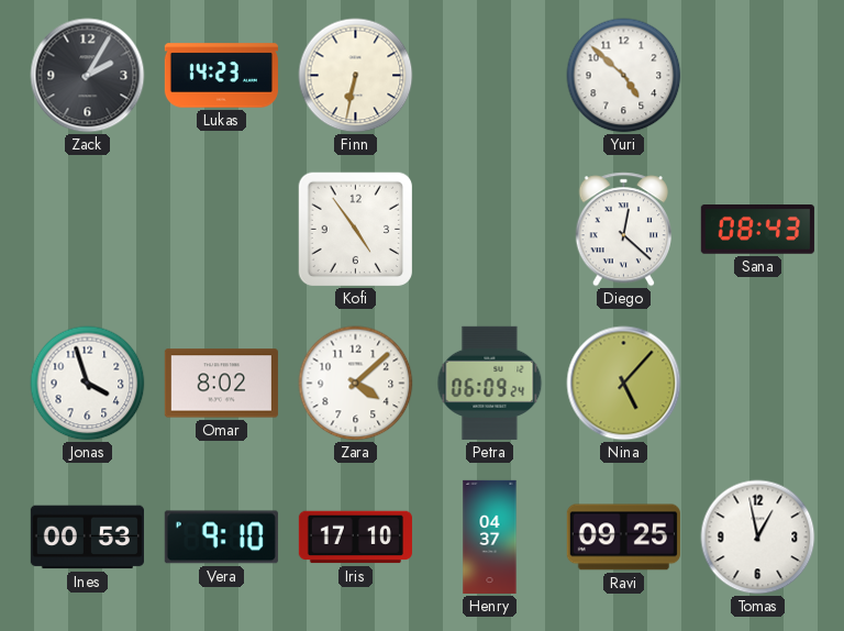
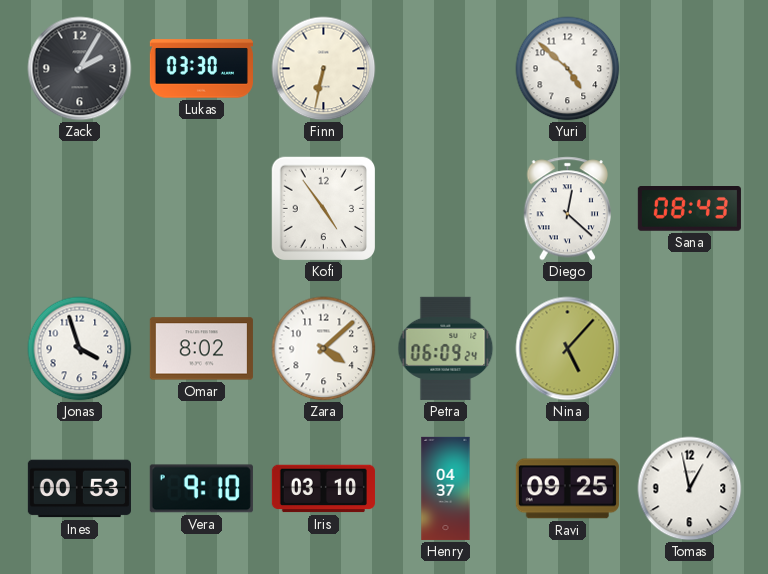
Lukas: 14:23 -> 03:30
Iris: 17:10 -> 03:10
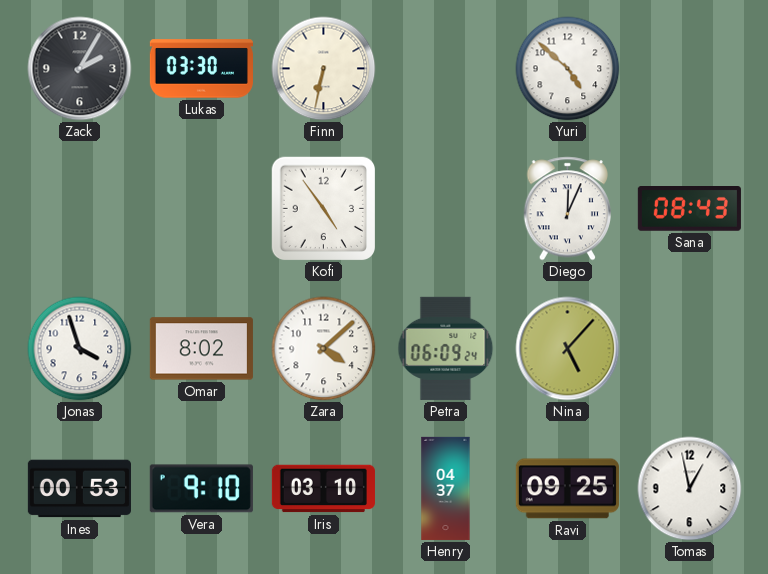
Diego: 12:22 -> 12:04
